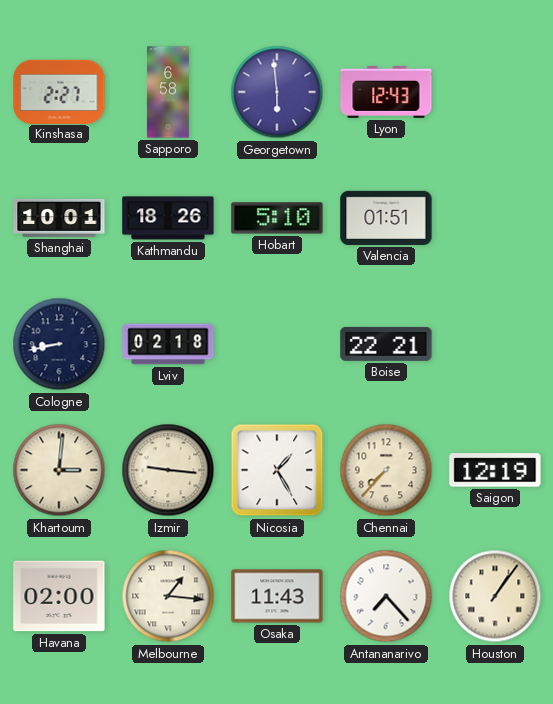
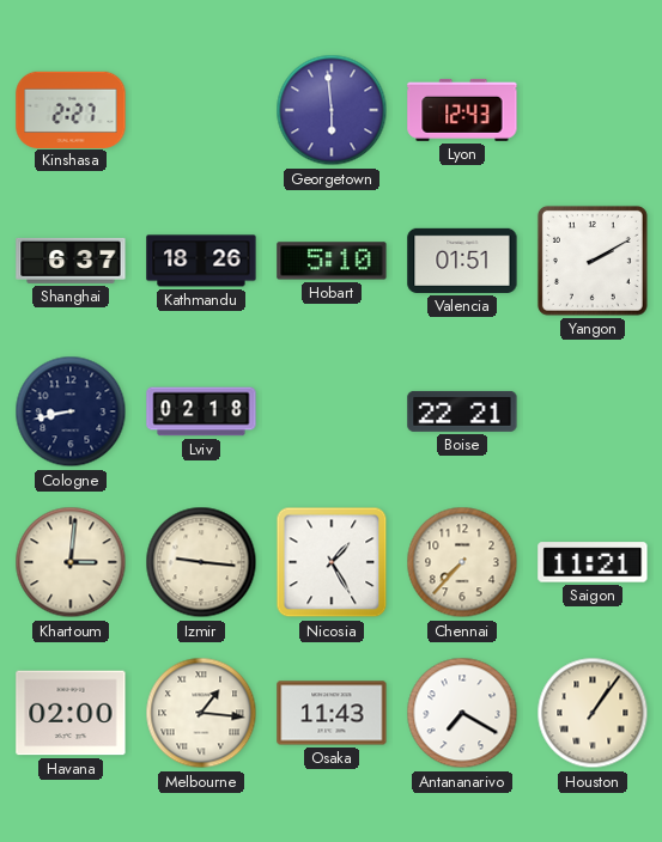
Sapporo: 6:58 -> none
Shanghai: 10:01 -> 6:37
Yangon: none -> 2:10
Saigon: 12:19 -> 11:21
Antananarivo: 7:23 -> 7:20
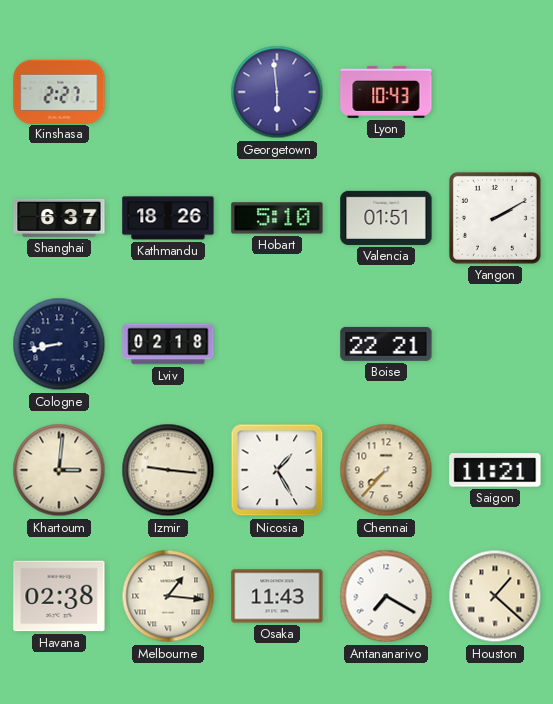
Lyon: 12:43 -> 10:43
Havana: 02:00 -> 02:38
Houston: 1:06 -> 1:22
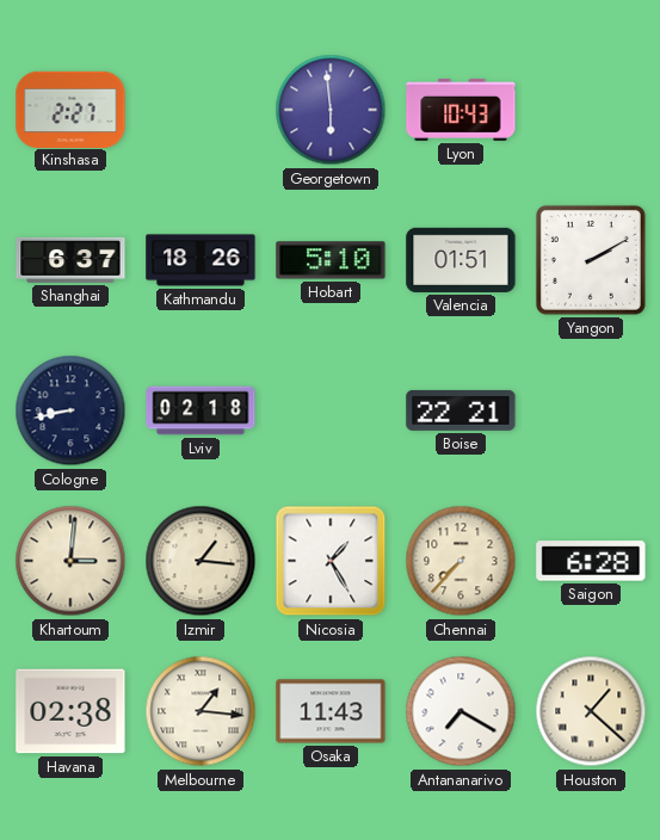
Izmir: 9:16 -> 1:16
Saigon: 11:21 -> 6:28
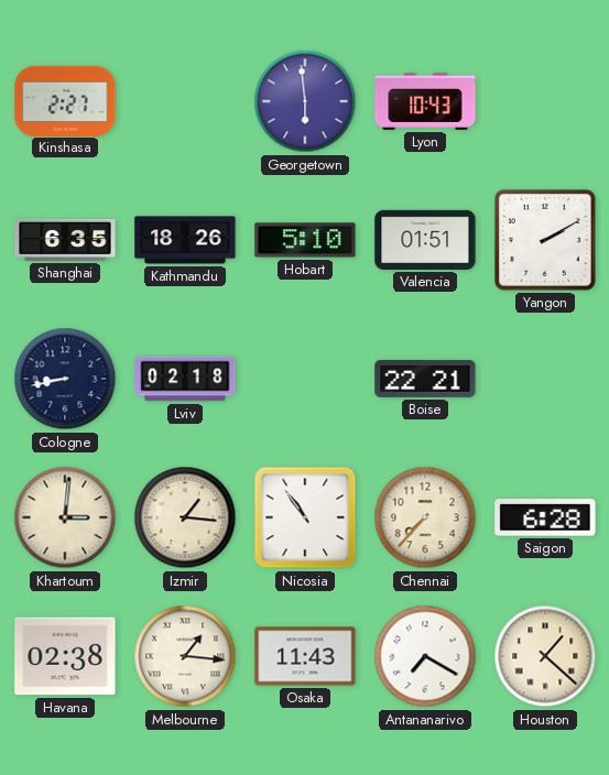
Shanghai: 6:37 -> 6:35
Nicosia: 1:25 -> 10:54
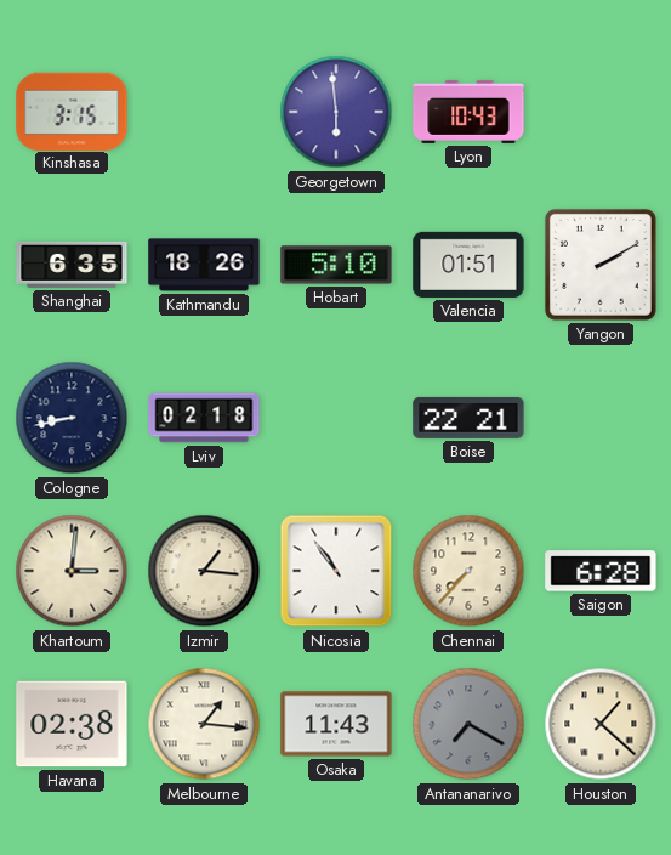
Kinshasa: 2:27 -> 3:15
Antananarivo dial: white -> grey
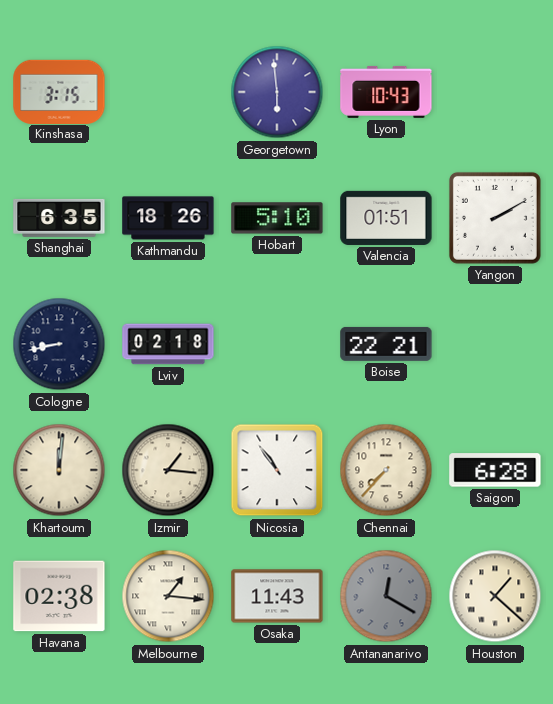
Khartoum: 3:01 -> 12:01
Antananarivo: 7:20 -> 12:20
